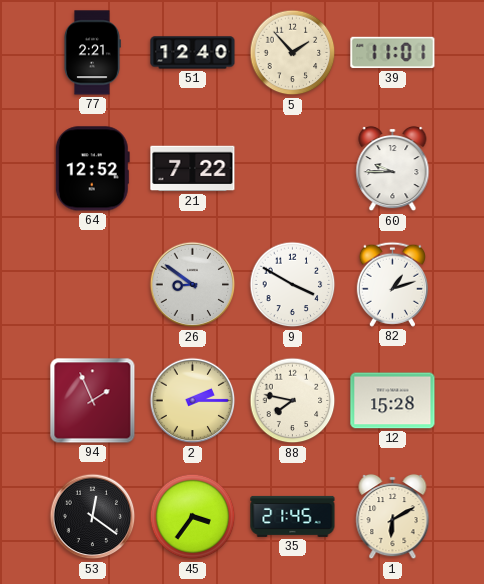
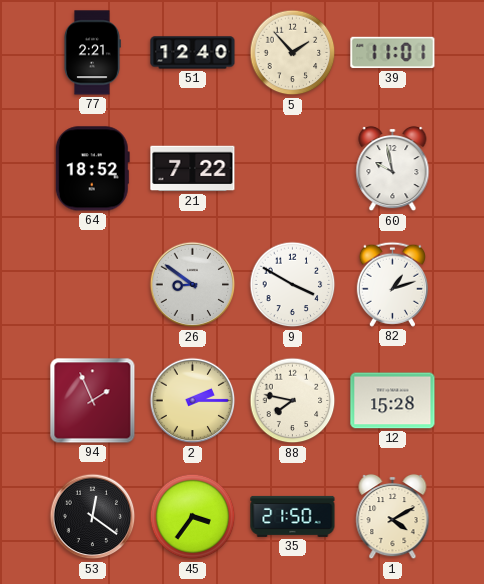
64: 12:52 -> 18:52
60: 9:45 -> 9:58
35: 21:45 -> 21:50
1: 6:10 -> 4:10
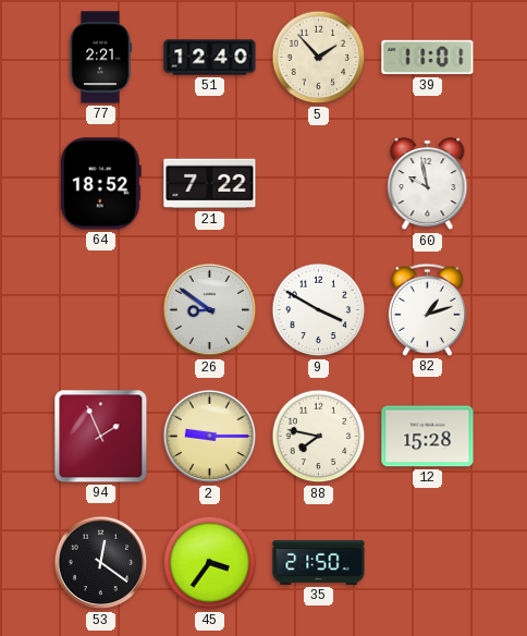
2: 2:15 -> 9:15
1: 4:10 -> none
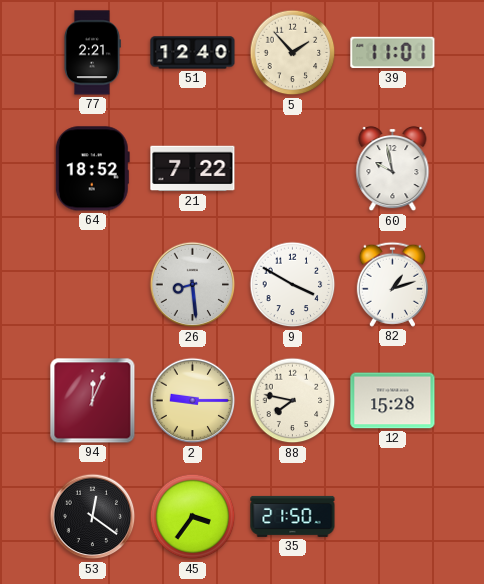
26: 8:51 -> 8:29
94: 1:56 -> 12:04
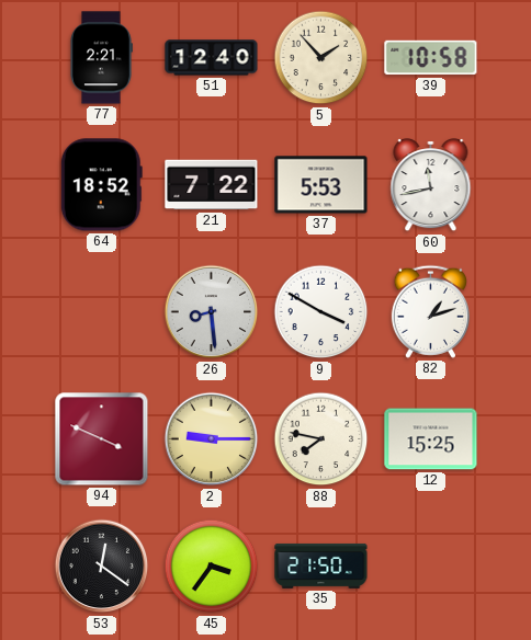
39: 11:01 -> 10:58
37: none -> 5:53
60: 9:58 -> 11:43
94: 12:04 -> 3:49
12: 15:28 -> 15:25
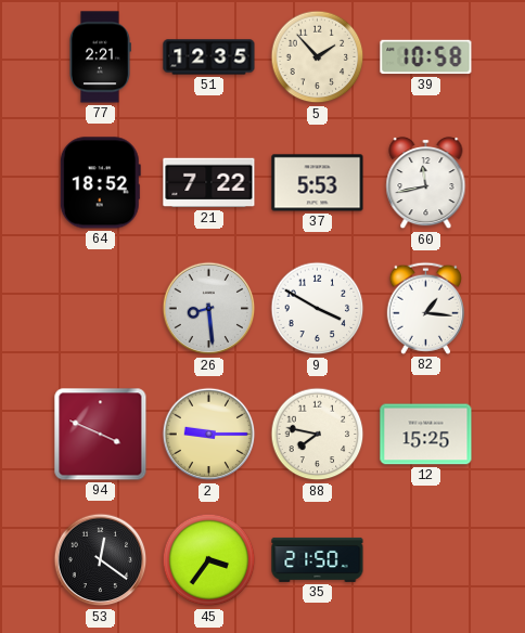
51: 12:40 -> 12:35
82: 1:12 -> 1:16
